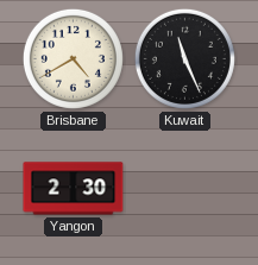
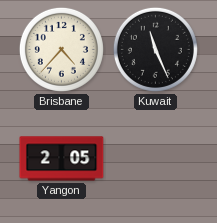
Brisbane: 4:40 -> 4:37
Yangon: 2:30 -> 2:05
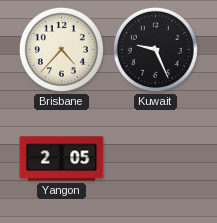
Kuwait: 11:26 -> 9:26
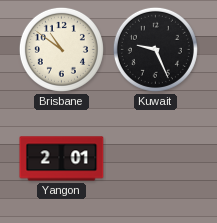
Brisbane: 4:37 -> 10:51
Yangon: 2:05 -> 2:01
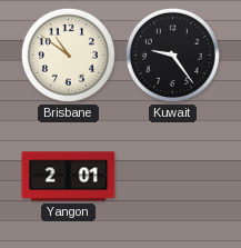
Kuwait: 9:26 -> 9:24
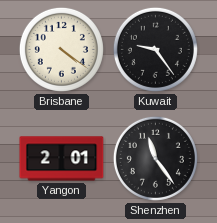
Brisbane: 10:51 -> 4:21
Shenzhen: none -> 11:24
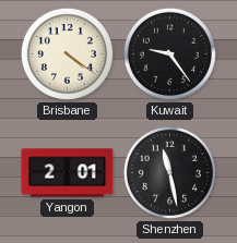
Shenzhen: 11:24 -> 11:28
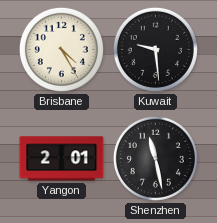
Brisbane: 4:21 -> 4:25
Kuwait: 9:24 -> 9:29
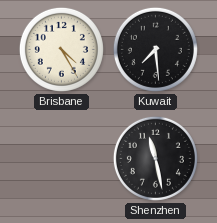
Kuwait: 9:29 -> 7:29
Yangon: 2:01 -> none
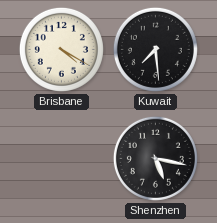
Brisbane: 4:25 -> 4:20
Shenzhen: 11:28 -> 5:17
